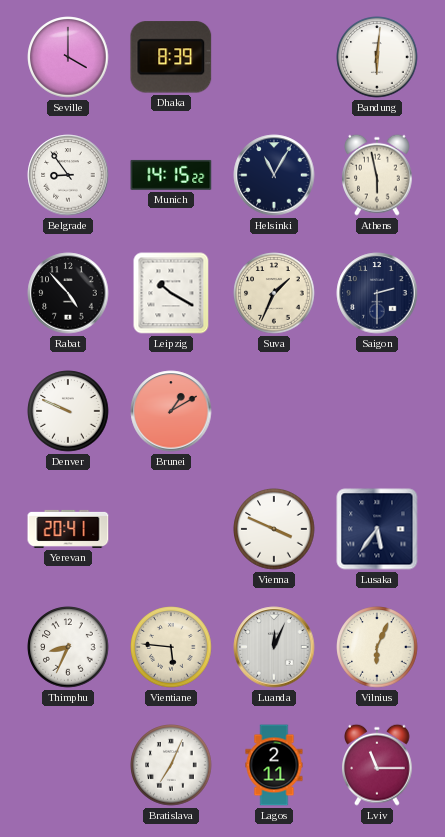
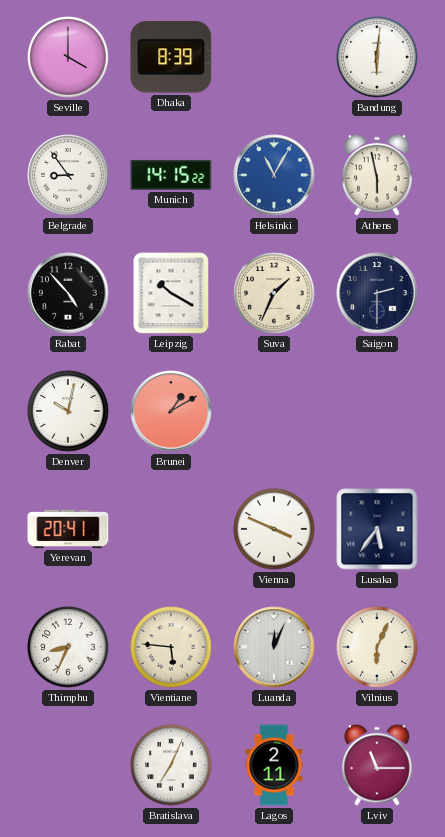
Helsinki dial: navy -> blue
Denver: 9:49 -> 10:02
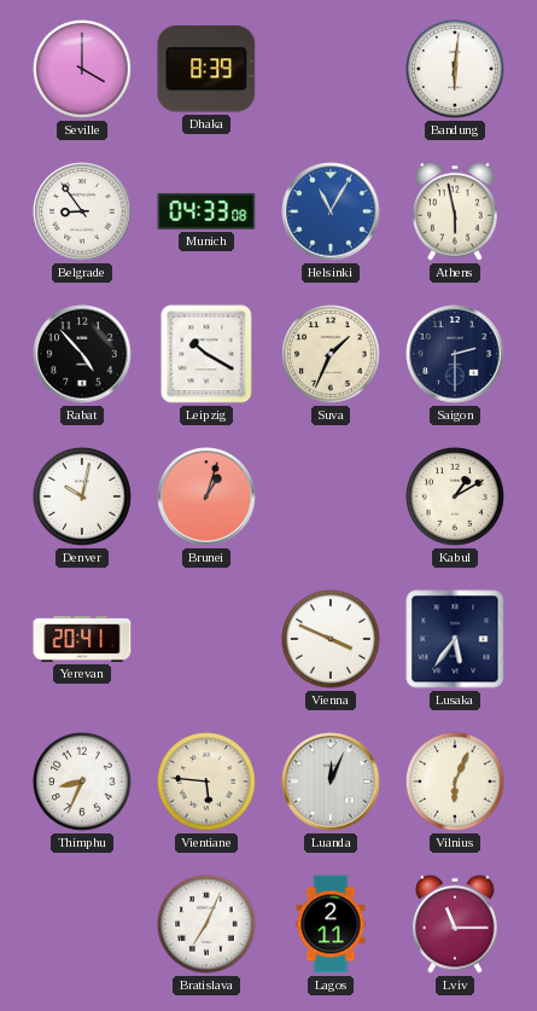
Munich: 14:15 -> 04:33
Brunei: 1:10 -> 1:03
Kabul: none -> 1:10
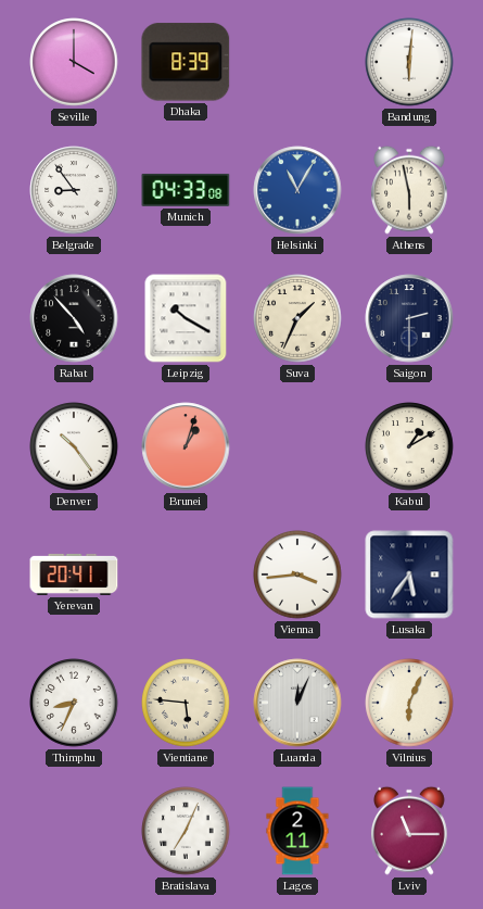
Denver: 10:02 -> 10:24
Vienna: 3:49 -> 3:44
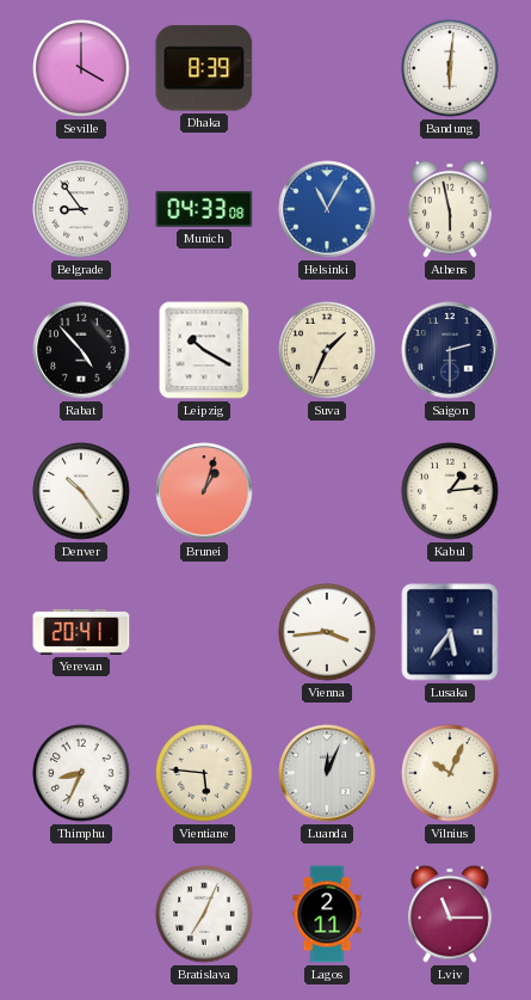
Kabul: 1:10 -> 1:14
Vilnius: 6:04 -> 10:04
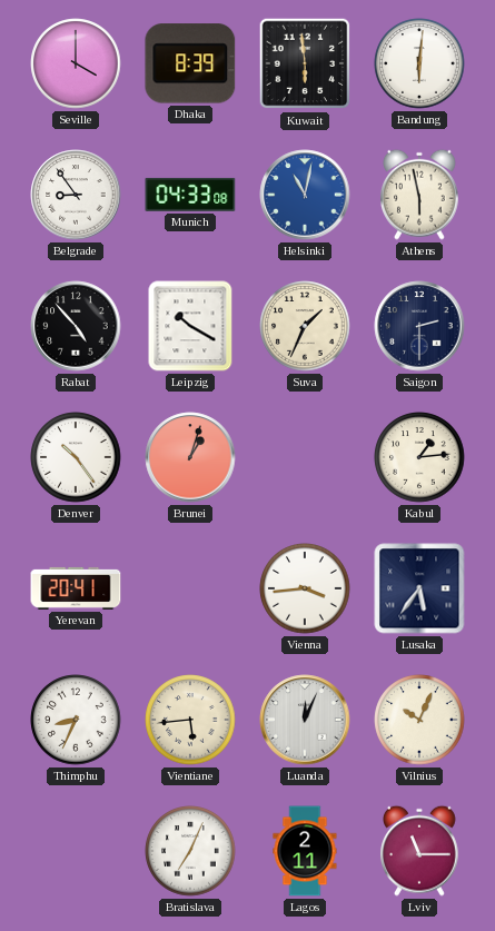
Kuwait: none -> 5:59
Helsinki: 11:05 -> 11:02
Vientiane: 5:46 -> 5:44
